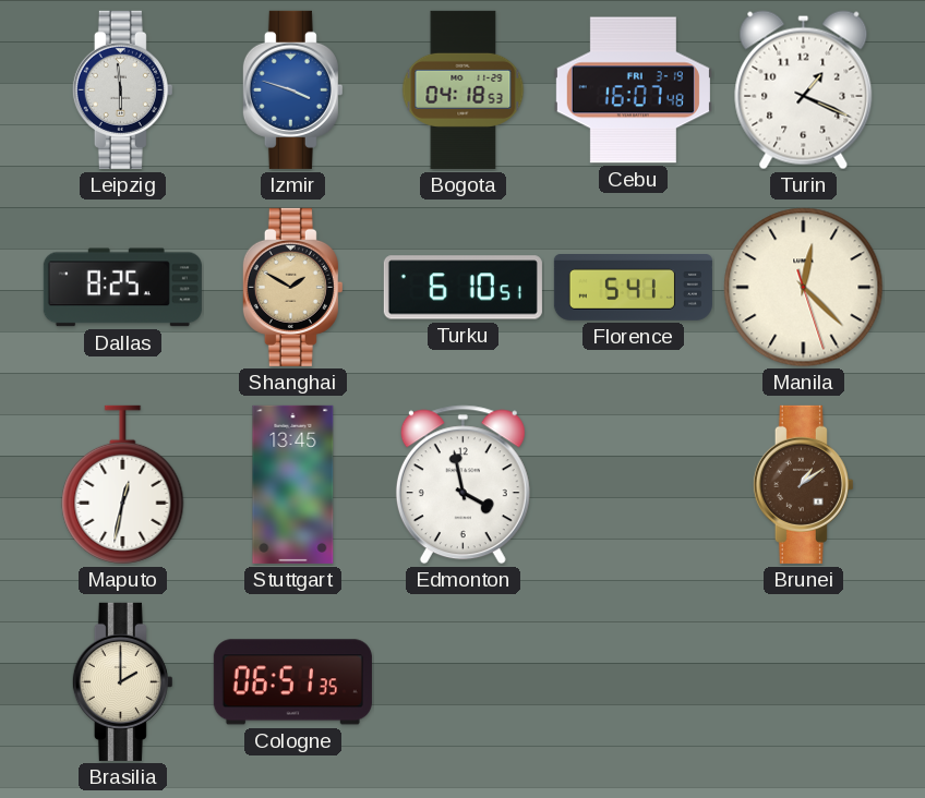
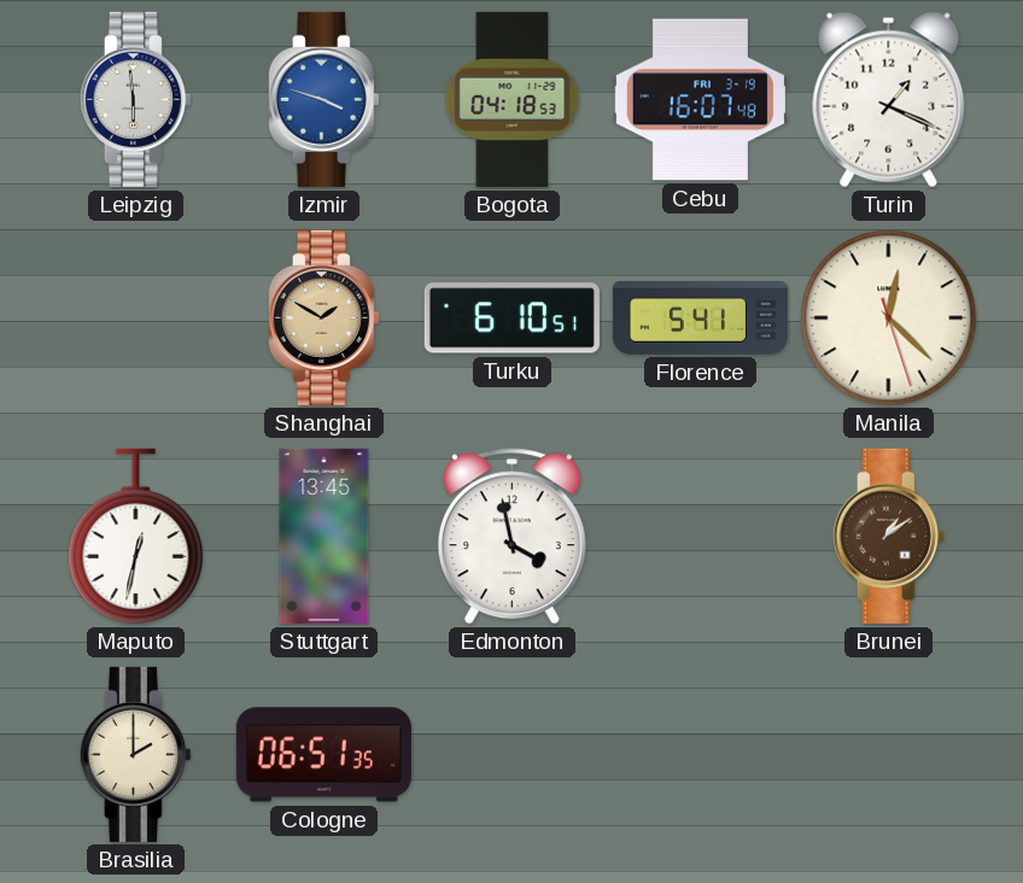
Dallas: 8:25 -> none
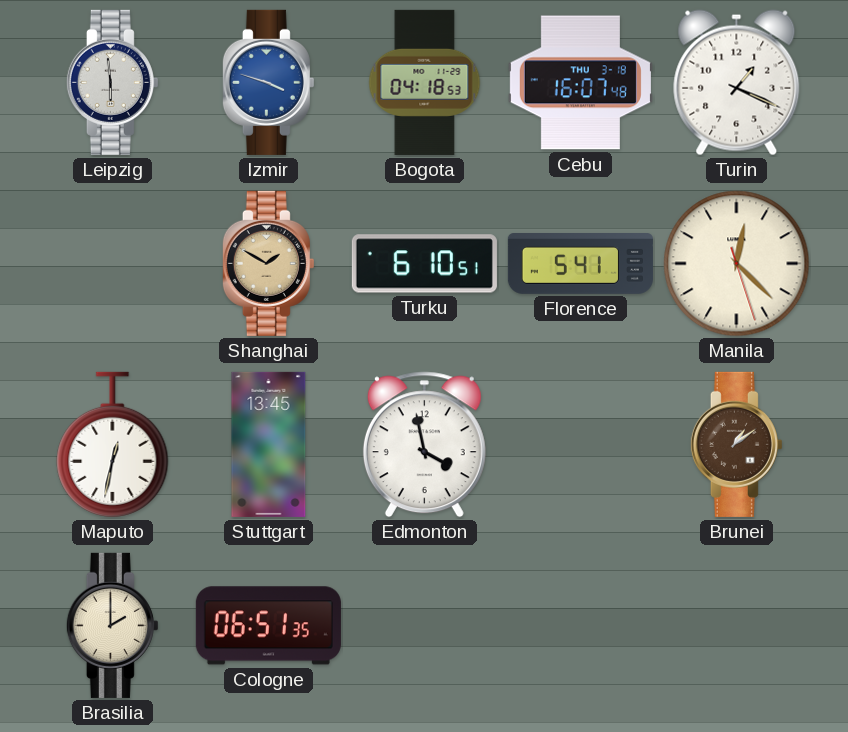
Cebu date: FRI 3-19 -> THU 3-18
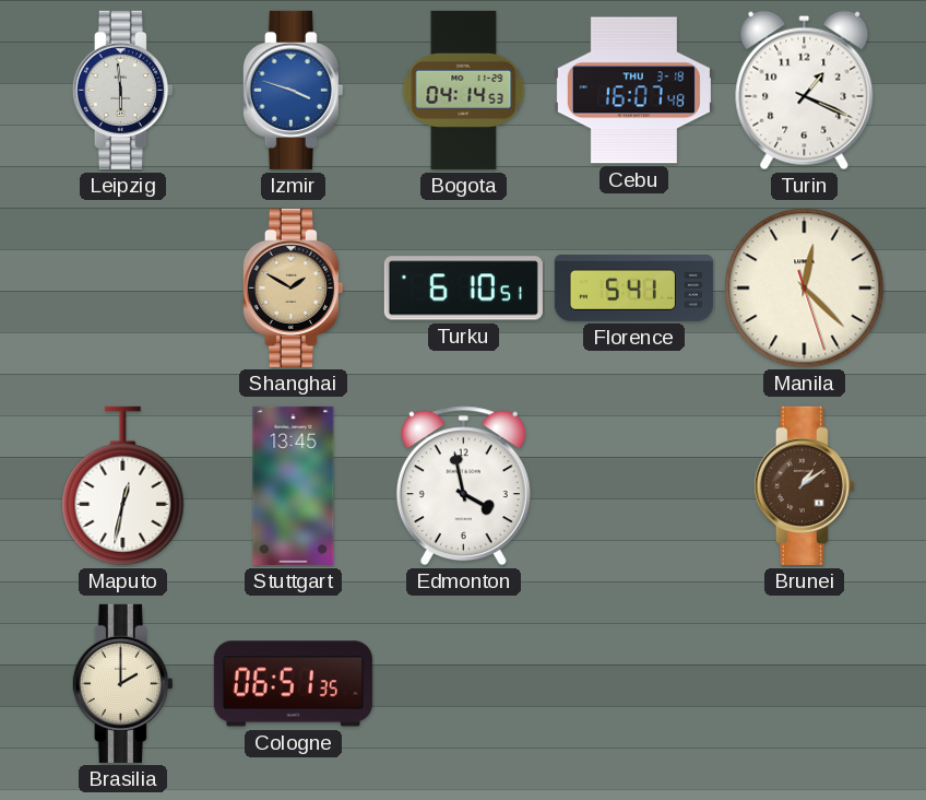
Bogota: 04:18 -> 04:14
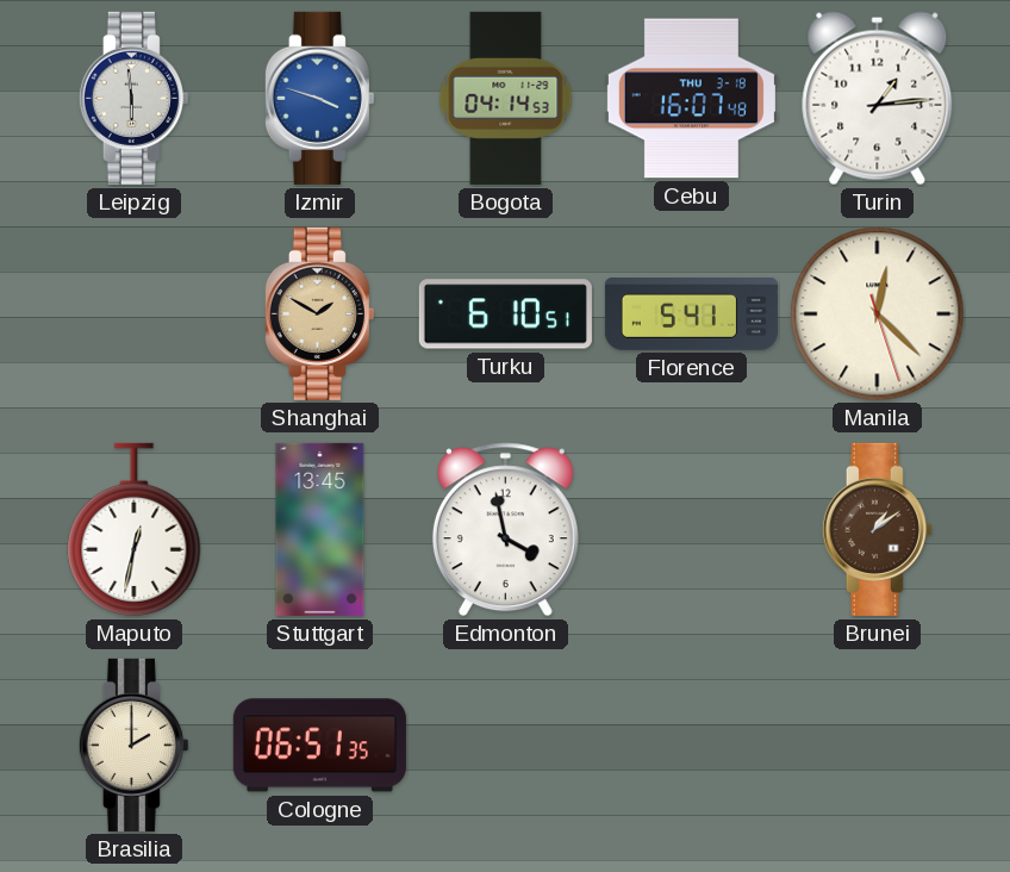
Turin: 1:19 -> 1:14
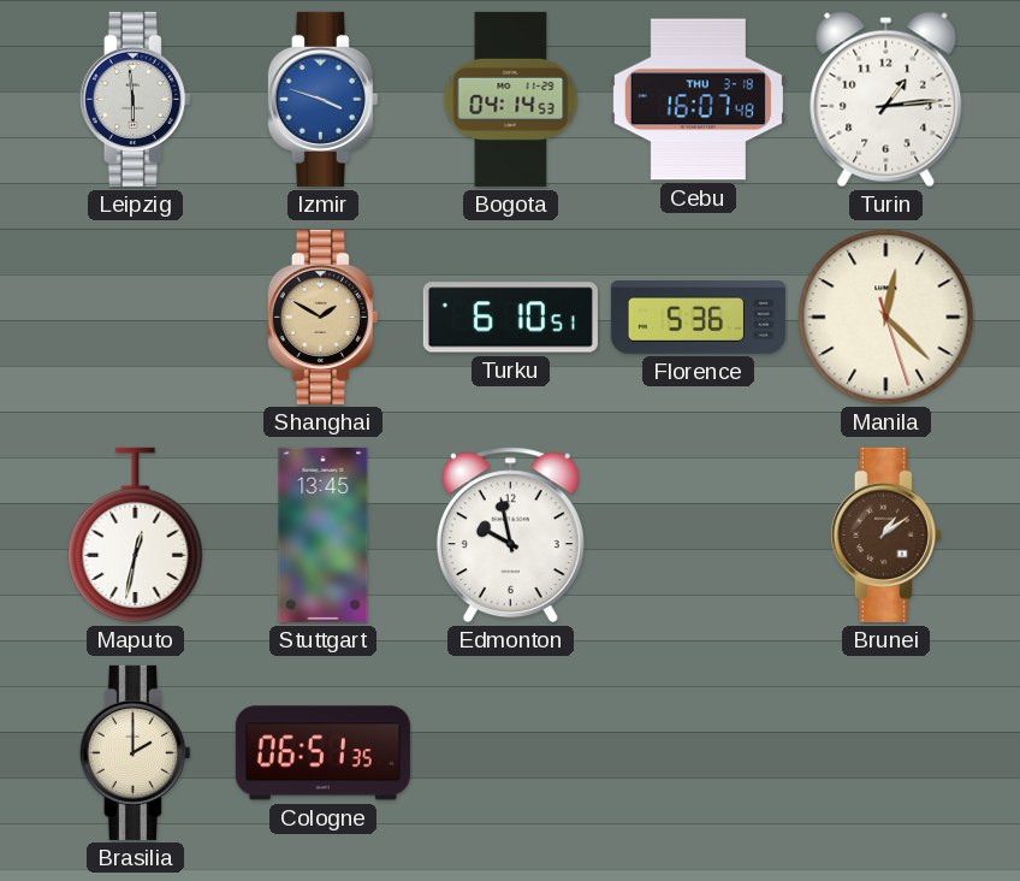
Florence: 5:41 -> 5:36
Edmonton: 3:58 -> 9:58
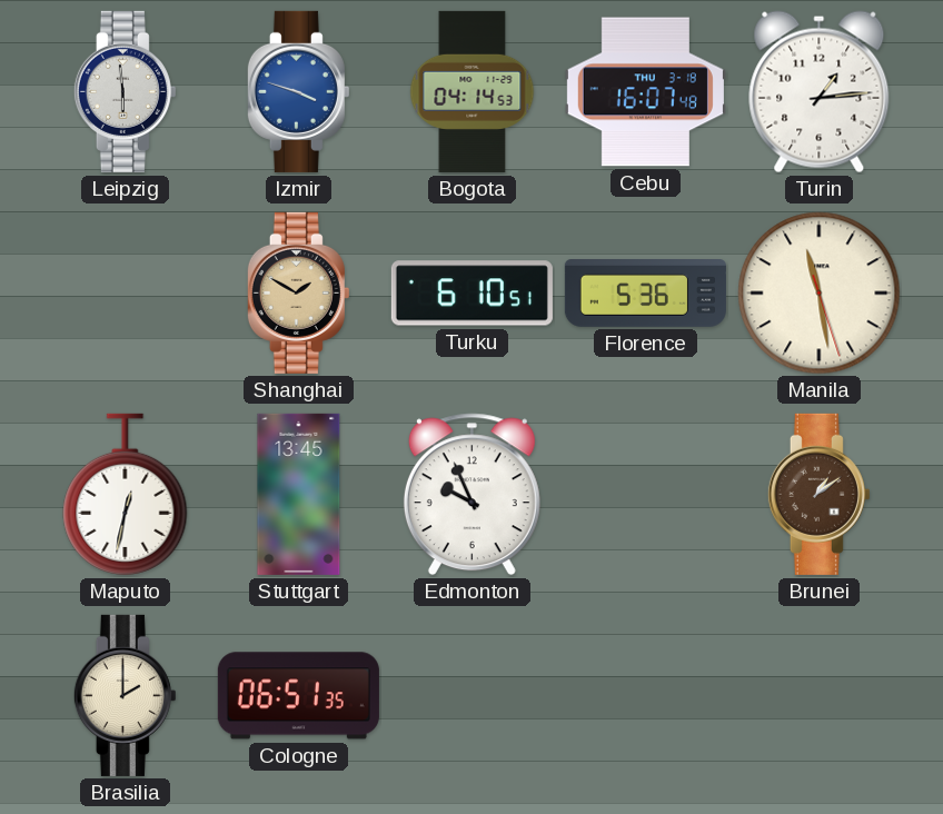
Manila: 12:22 -> 11:28
Edmonton: 9:58 -> 9:56
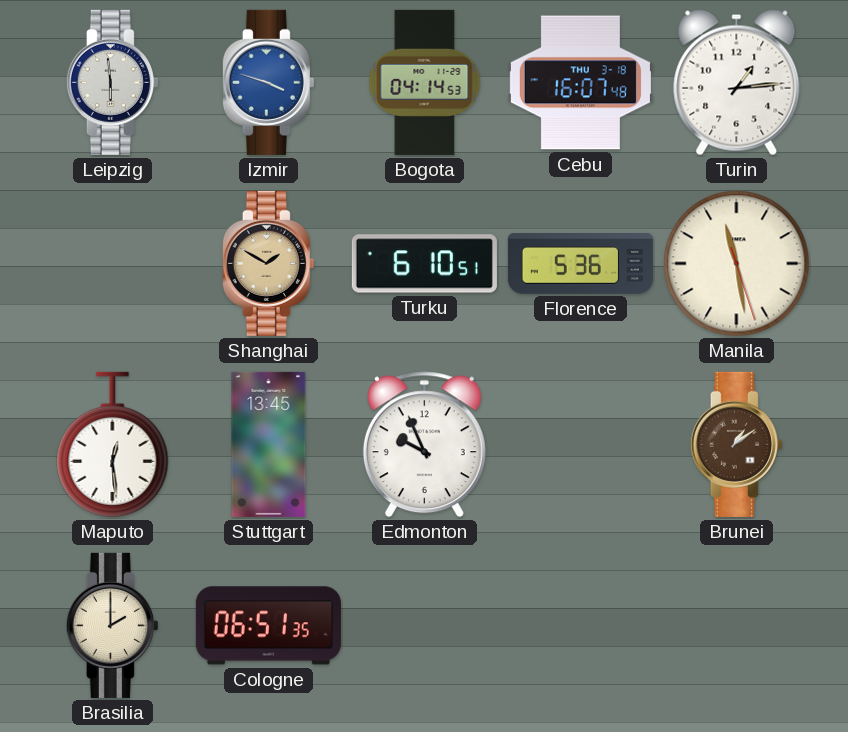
Maputo: 12:32 -> 12:29
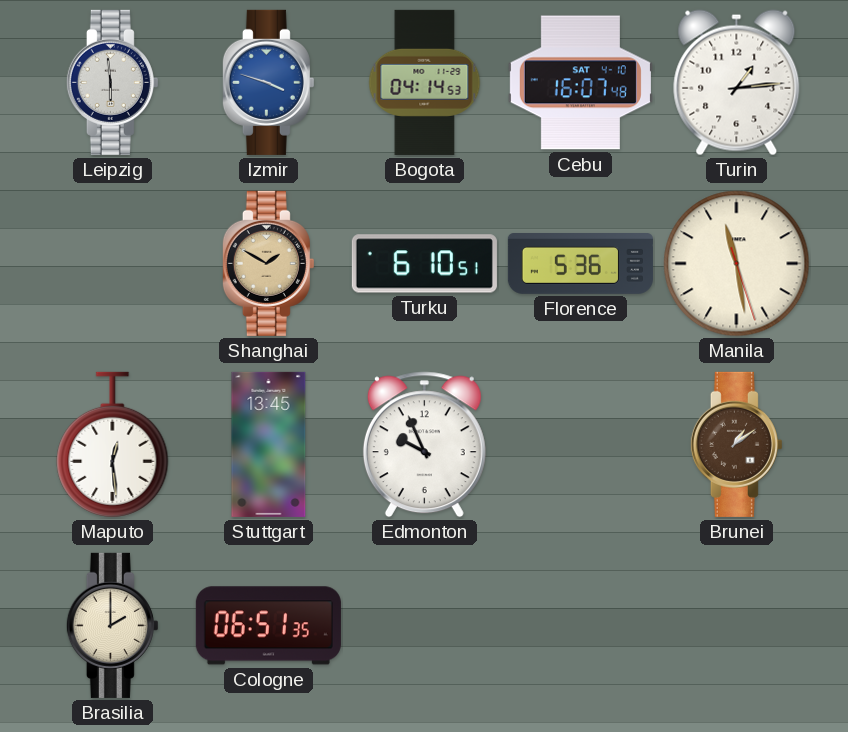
Cebu date: THU 3-18 -> SAT 4-10
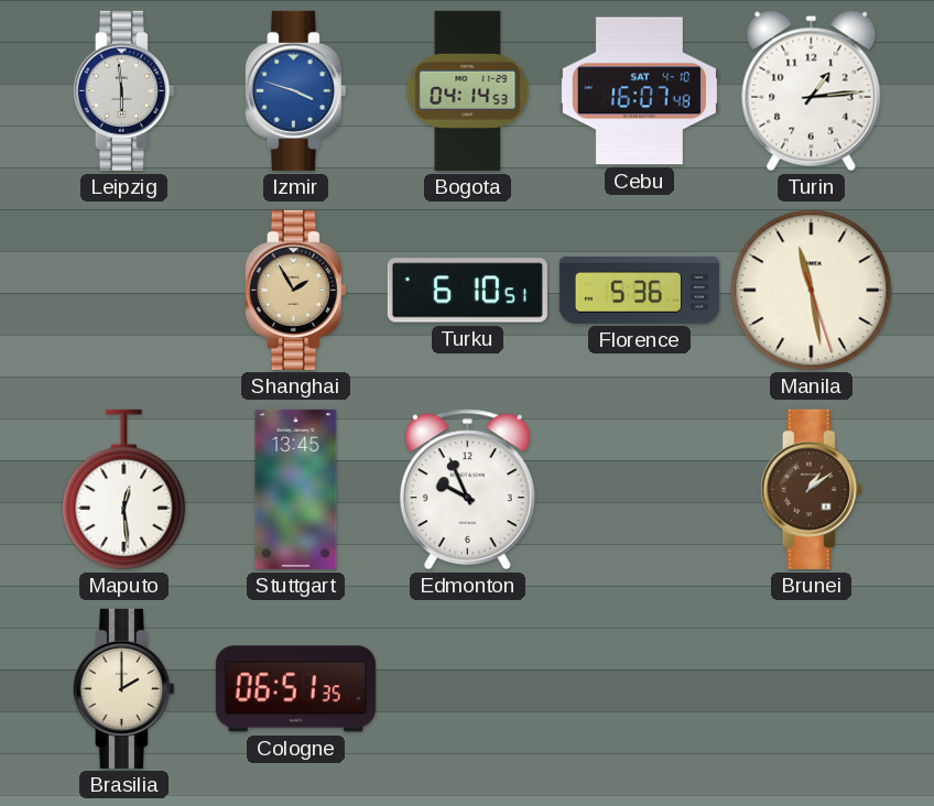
Shanghai: 1:50 -> 1:55
